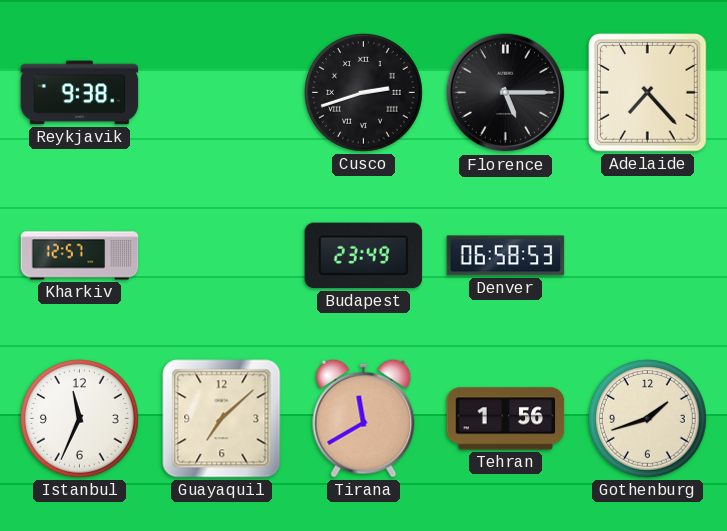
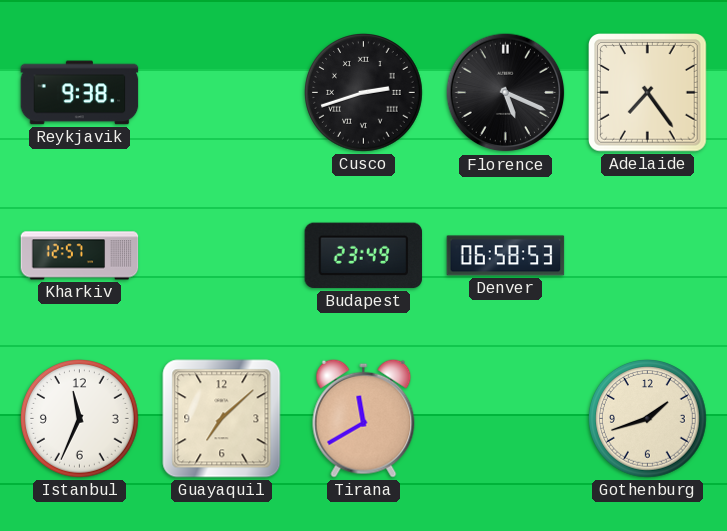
Florence: 5:15 -> 5:19
Adelaide: 7:23 -> 7:24
Tehran: 1:56 -> none
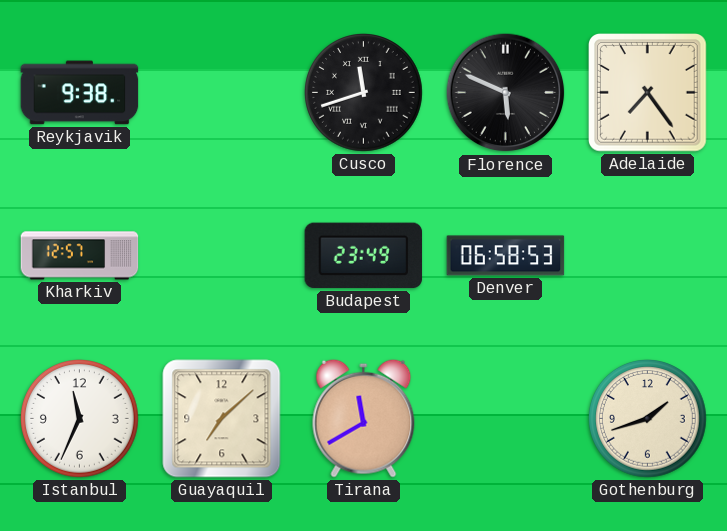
Cusco: 2:42 -> 11:42
Florence: 5:19 -> 5:49
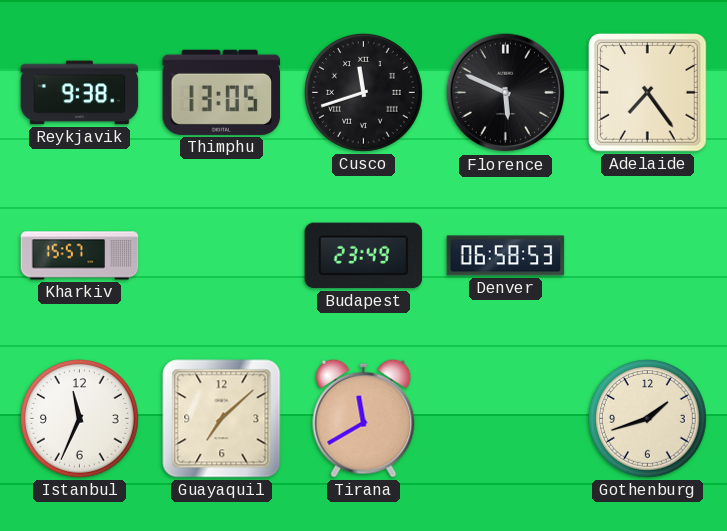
Thimphu: none -> 13:05
Kharkiv: 12:57 -> 15:57
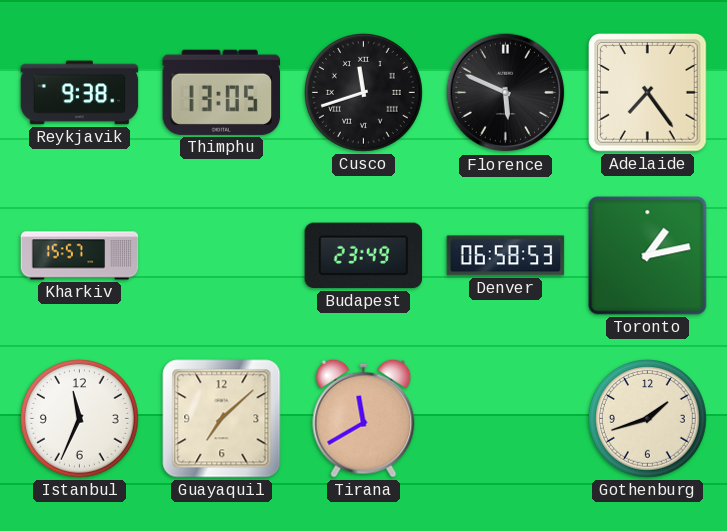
Toronto: none -> 1:13
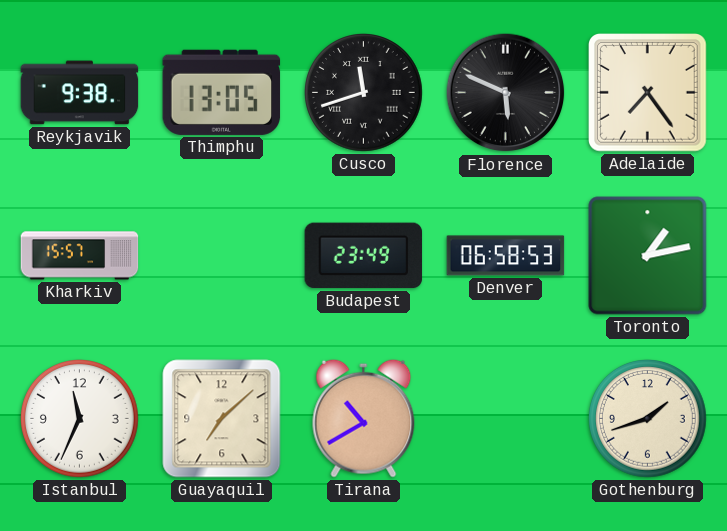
Tirana: 11:40 -> 10:40
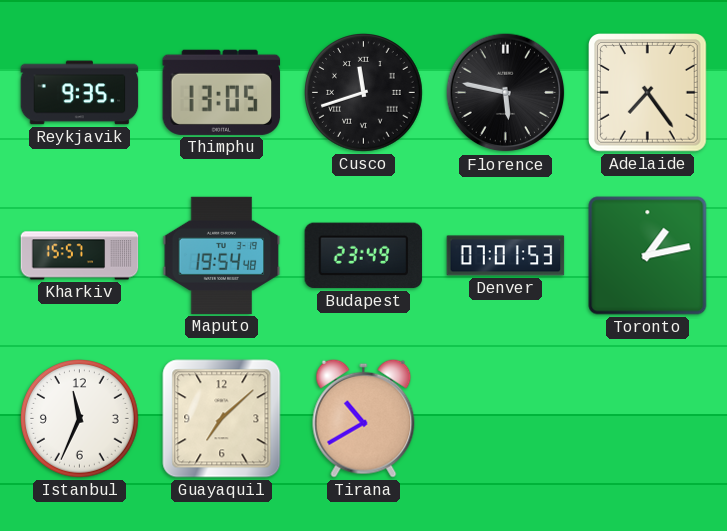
Reykjavik: 9:38 -> 9:35
Florence: 5:49 -> 5:47
Maputo: none -> 19:54
Denver: 06:58 -> 07:01
Gothenburg: 1:42 -> none
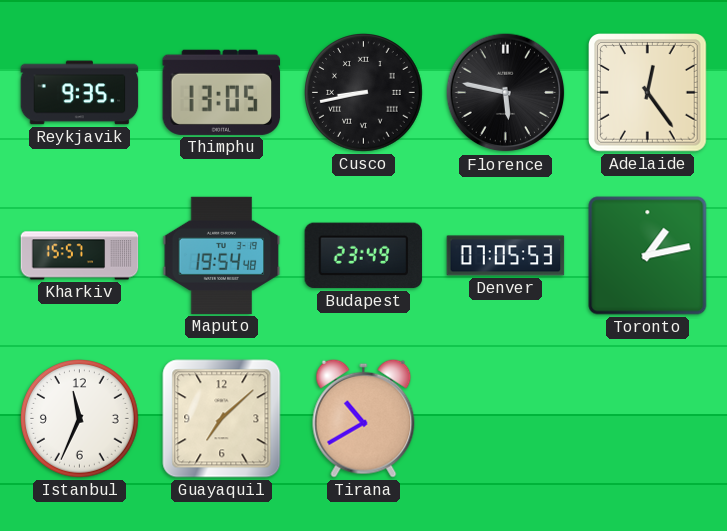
Cusco: 11:42 -> 8:43
Adelaide: 7:24 -> 12:24
Denver: 07:01 -> 07:05
